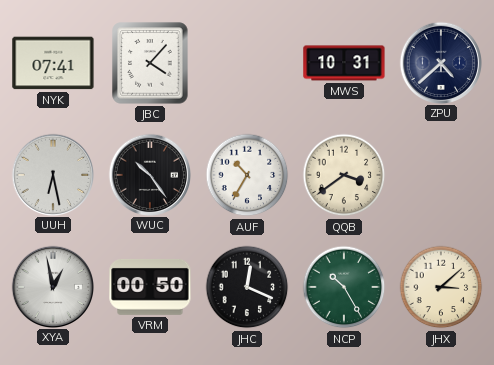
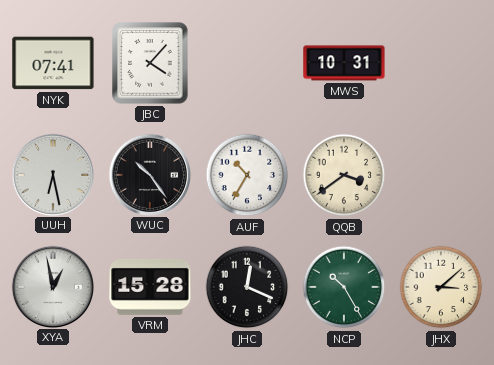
ZPU: 4:38 -> none
VRM: 00:50 -> 15:28
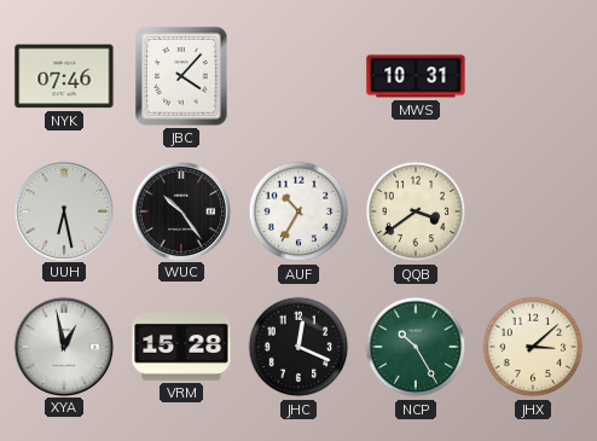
NYK: 07:41 -> 07:46
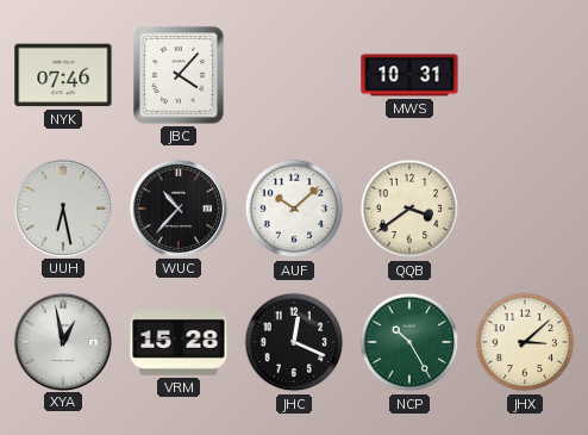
WUC: 10:24 -> 10:37
AUF: 10:35 -> 10:08
